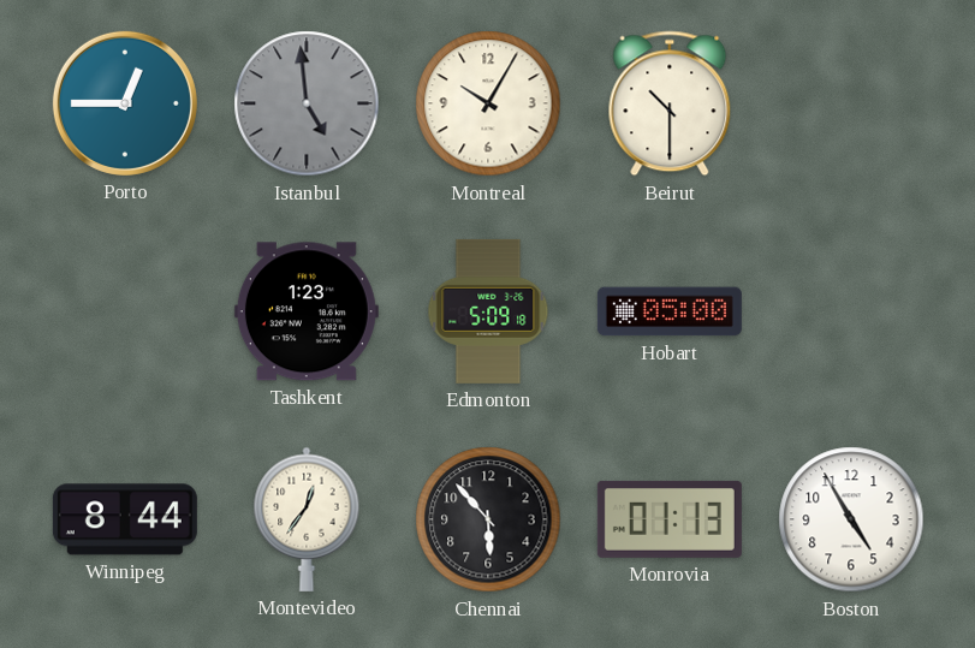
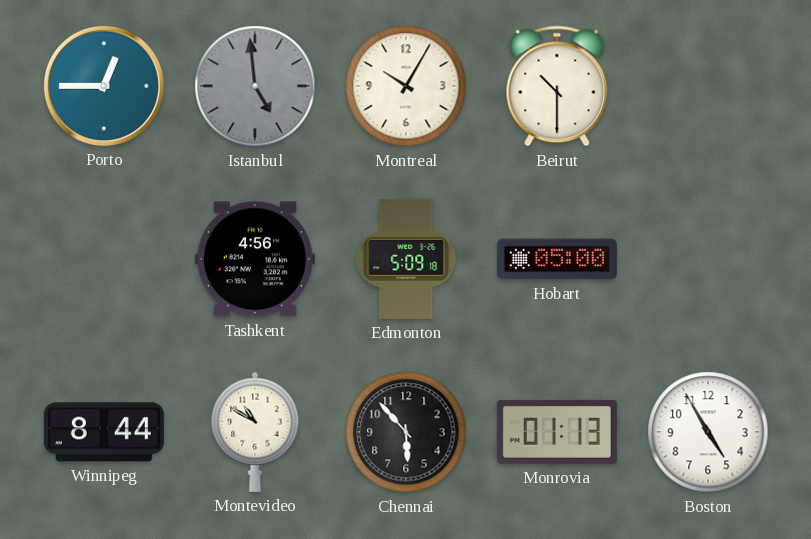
Tashkent: 1:23 -> 4:56
Montevideo: 12:36 -> 10:50
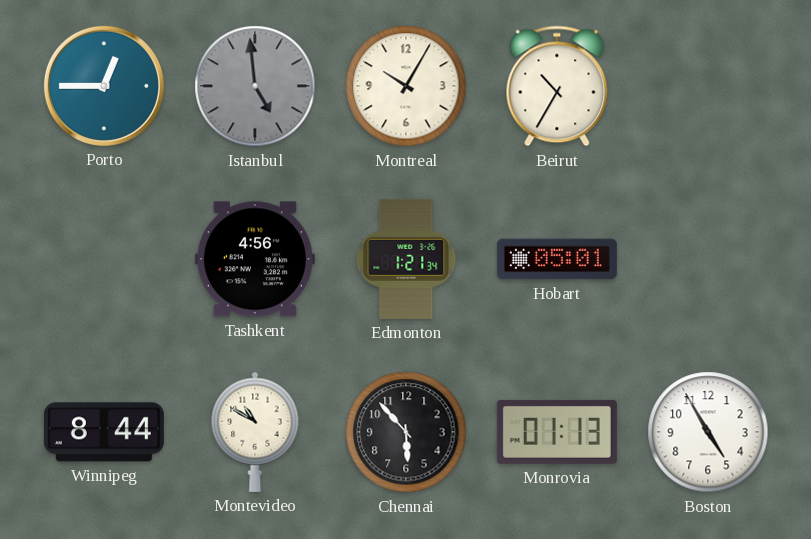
Beirut: 10:30 -> 10:35
Edmonton: 5:09 -> 1:21
Hobart: 05:00 -> 05:01
